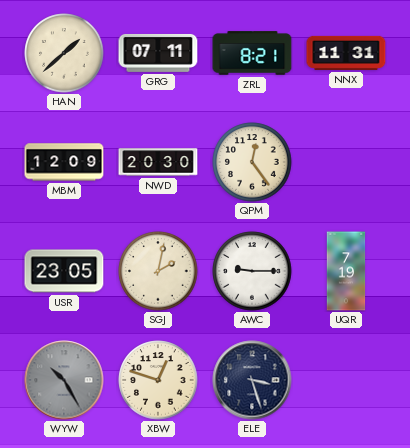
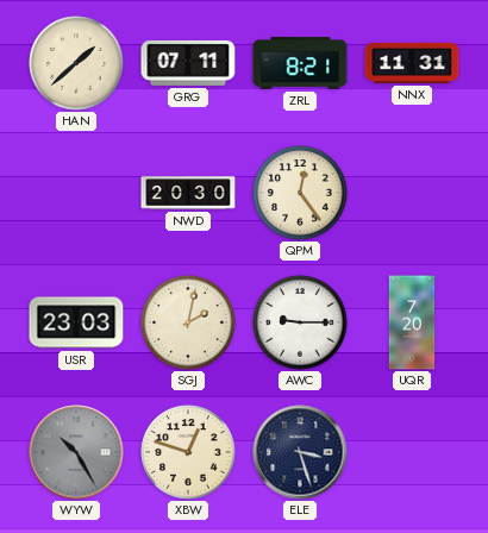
MBM: 12:09 -> none
USR: 23:05 -> 23:03
UQR: 7:19 -> 7:20
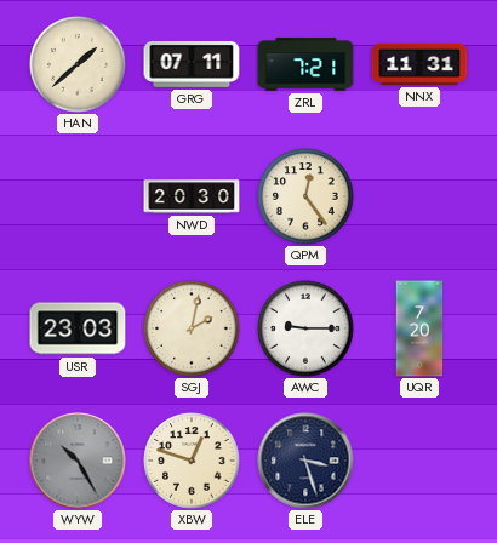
ZRL: 8:21 -> 7:21
